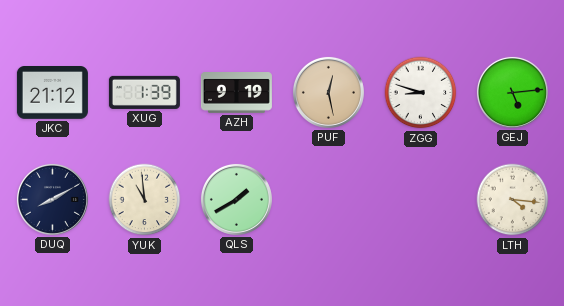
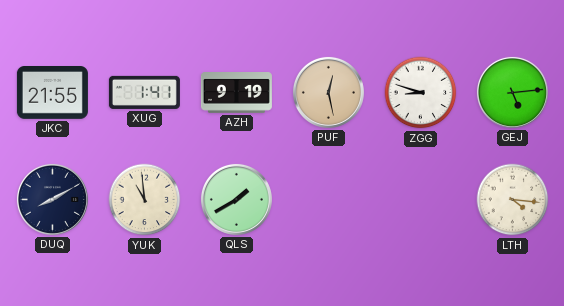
JKC: 21:12 -> 21:55
XUG: 1:39 -> 1:41
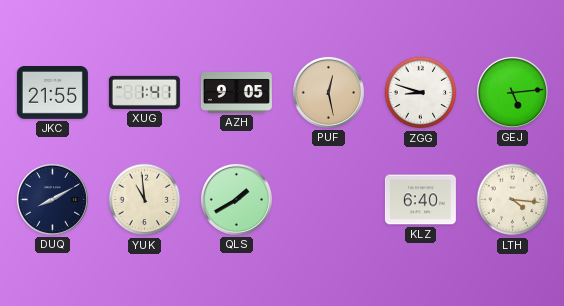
AZH: 9:19 -> 9:05
KLZ: none -> 6:40
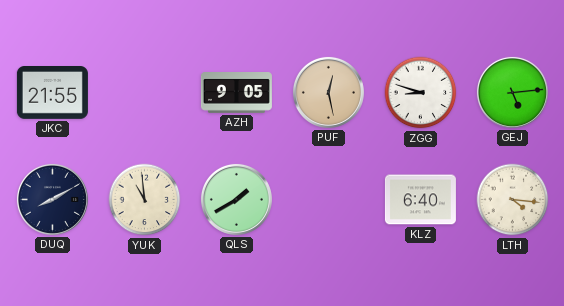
XUG: 1:41 -> none
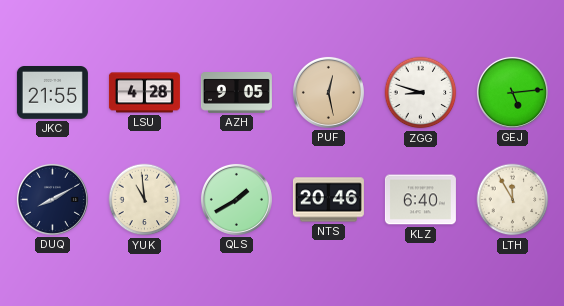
LSU: none -> 4:28
NTS: none -> 20:46
LTH: 4:16 -> 11:55
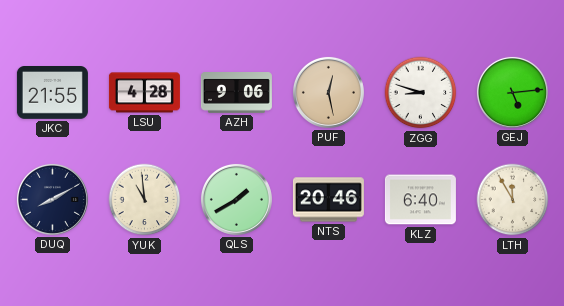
AZH: 9:05 -> 9:06
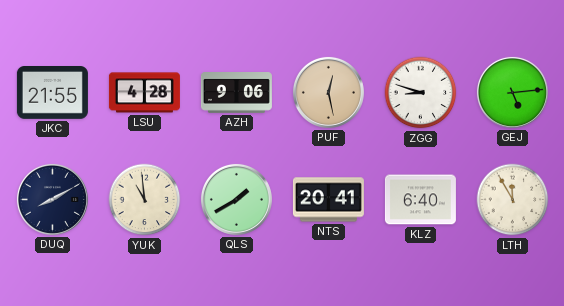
NTS: 20:46 -> 20:41
